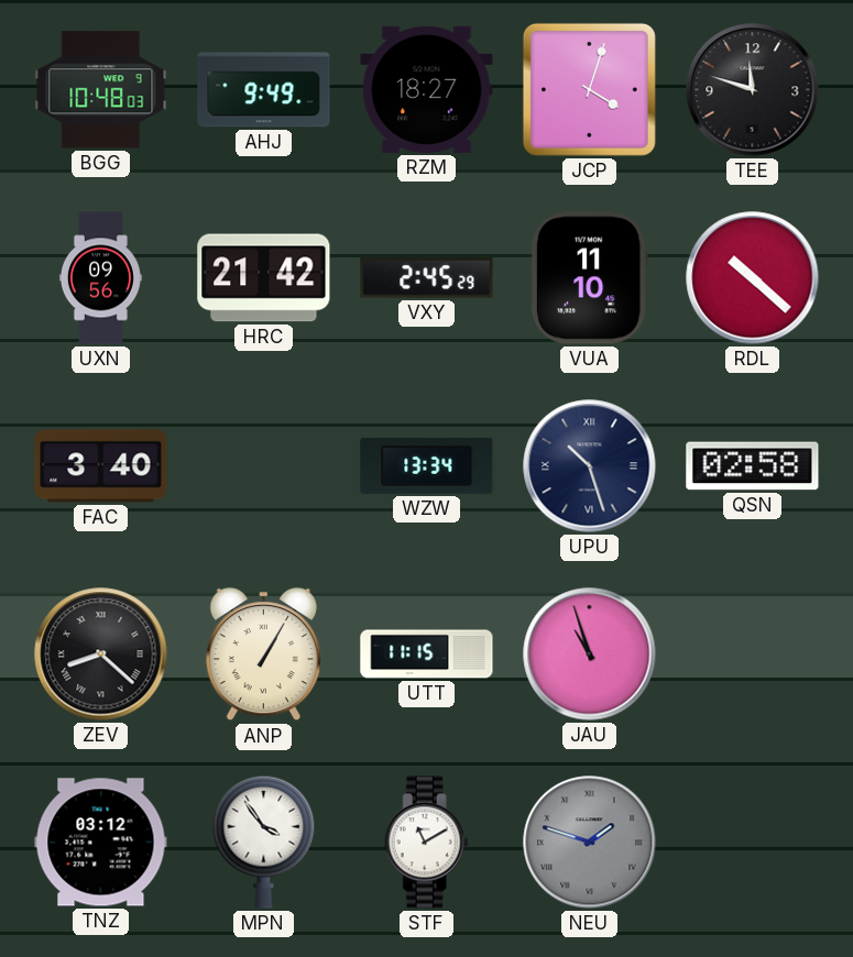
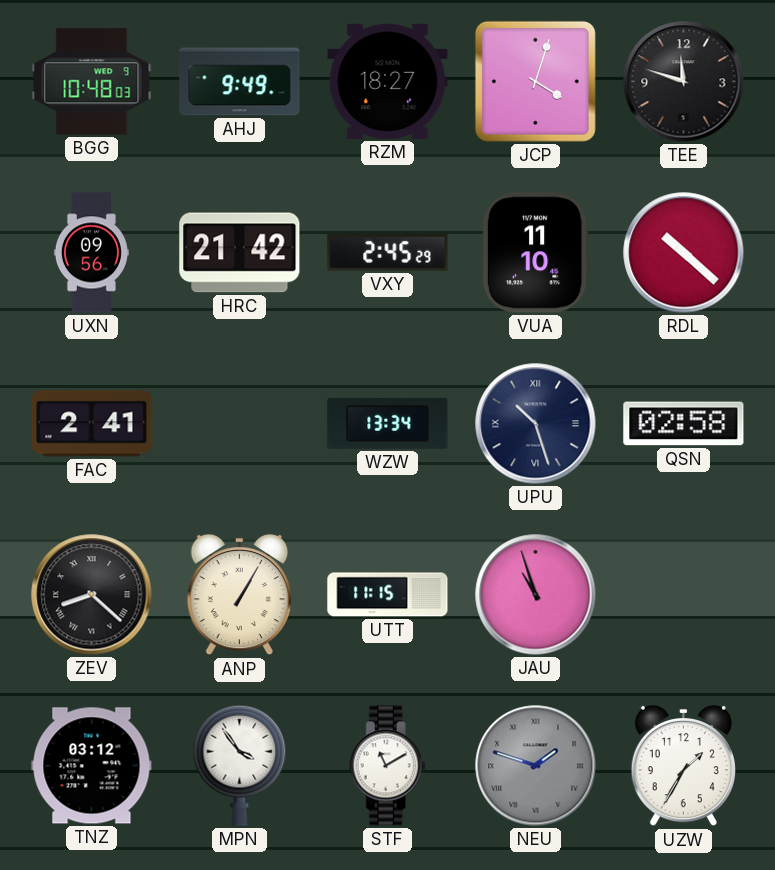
FAC: 3:40 -> 2:41
UZW: none -> 1:35
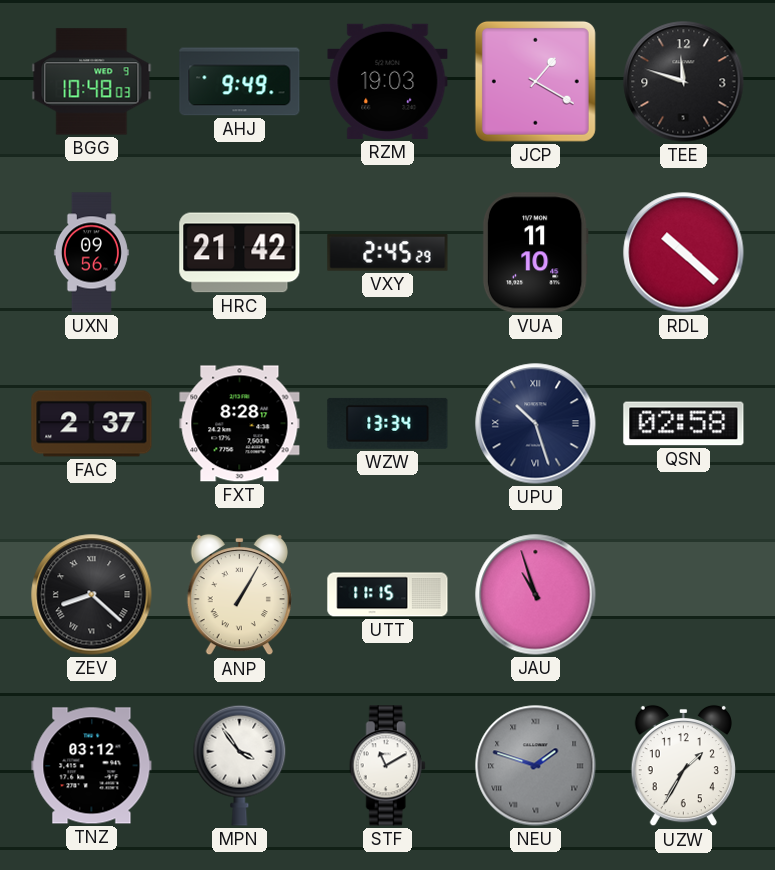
RZM: 18:27 -> 19:03
JCP: 4:03 -> 1:20
FAC: 2:41 -> 2:37
FXT: none -> 8:28
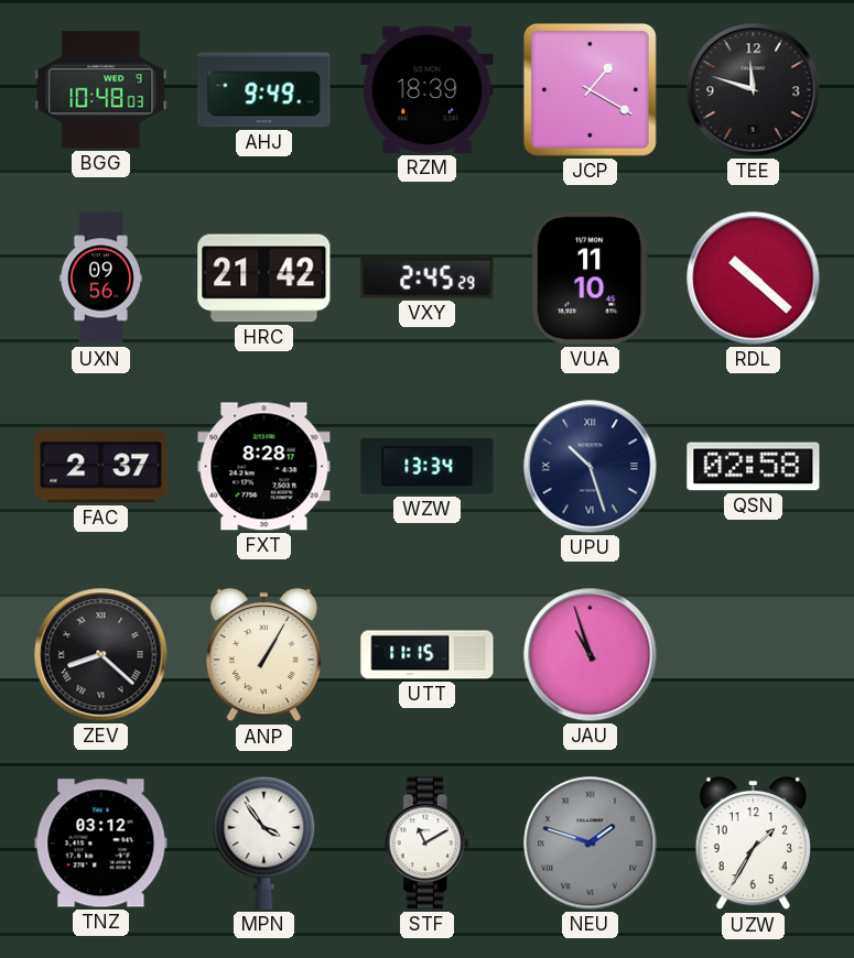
RZM: 19:03 -> 18:39
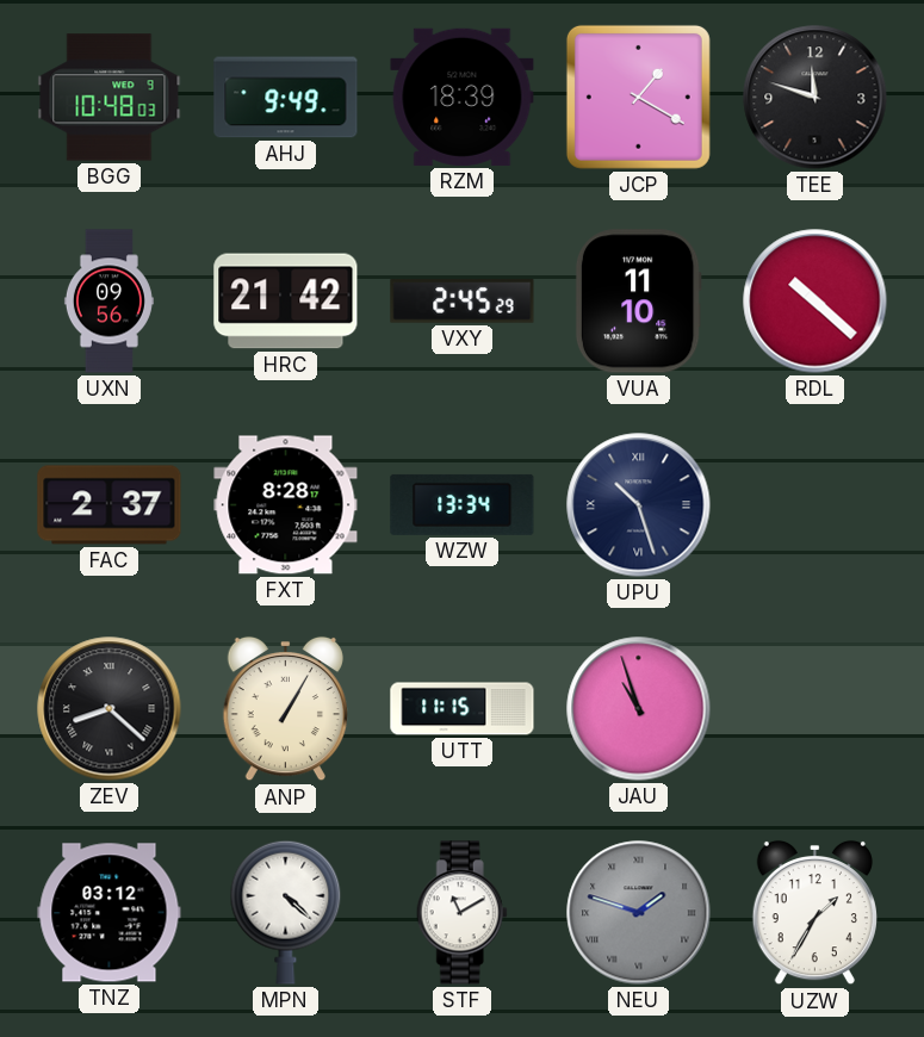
QSN: 02:58 -> none
MPN: 3:54 -> 4:22
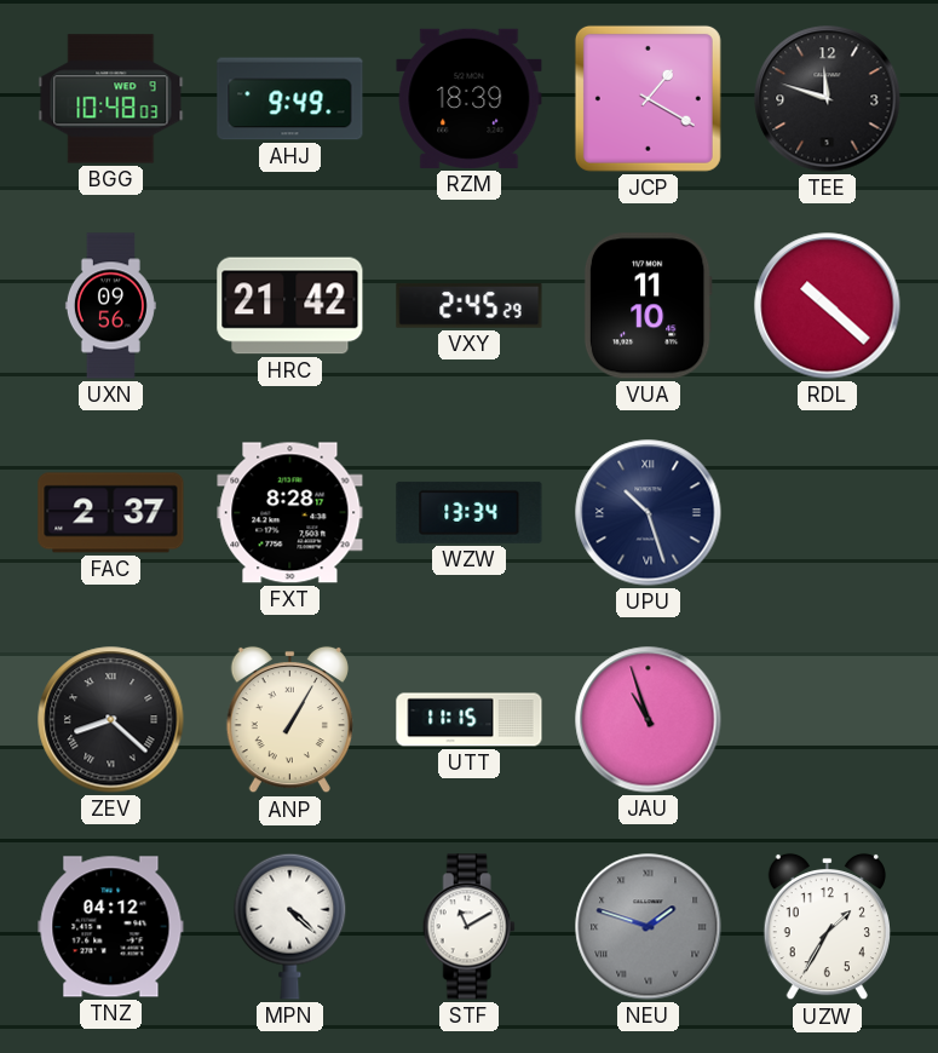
TNZ: 03:12 -> 04:12
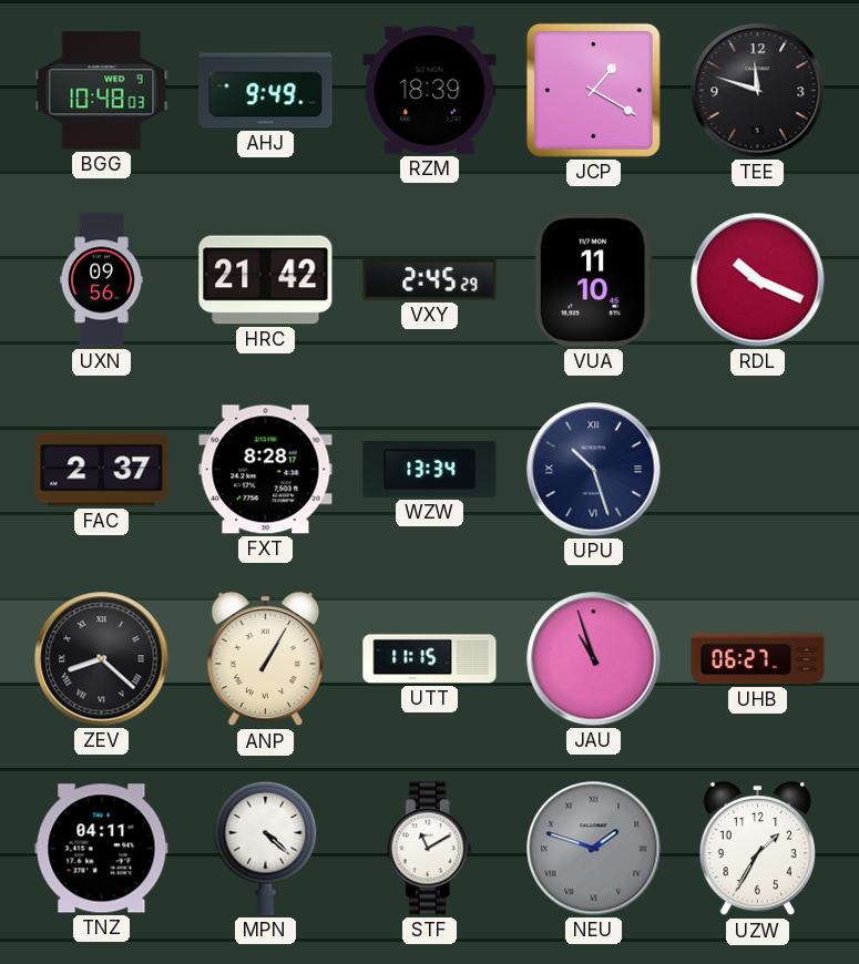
RDL: 10:22 -> 10:19
UHB: none -> 06:27
TNZ: 04:12 -> 04:11
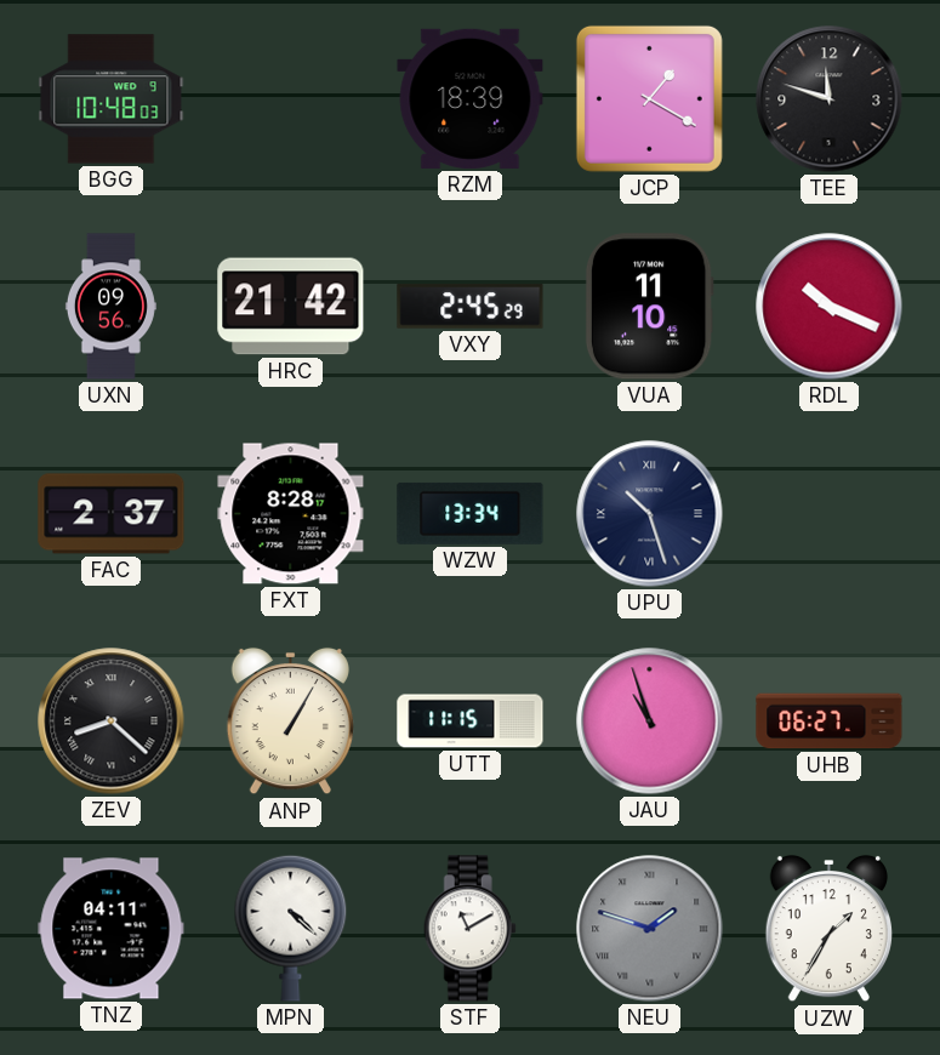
AHJ: 9:49 -> none
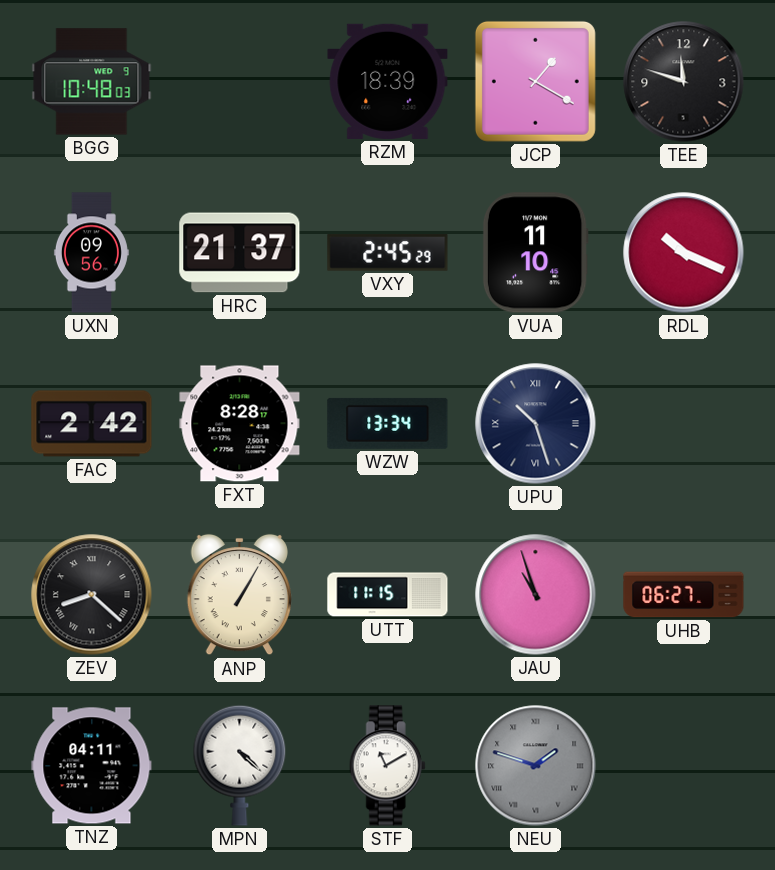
HRC: 21:42 -> 21:37
FAC: 2:37 -> 2:42
UZW: 1:35 -> none
